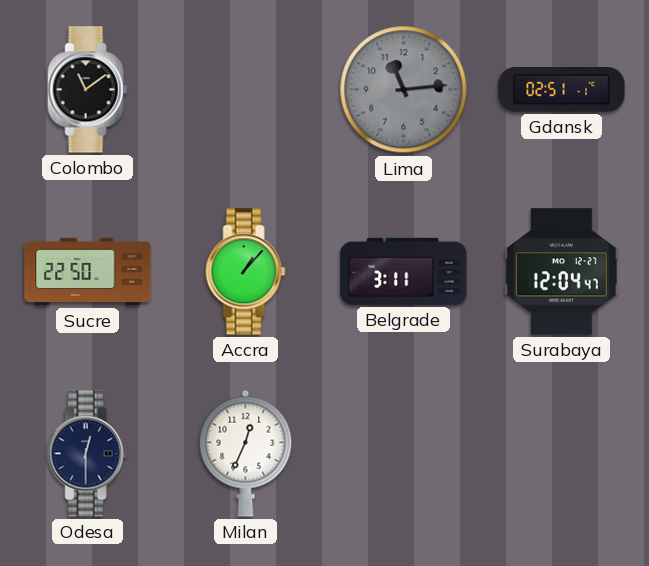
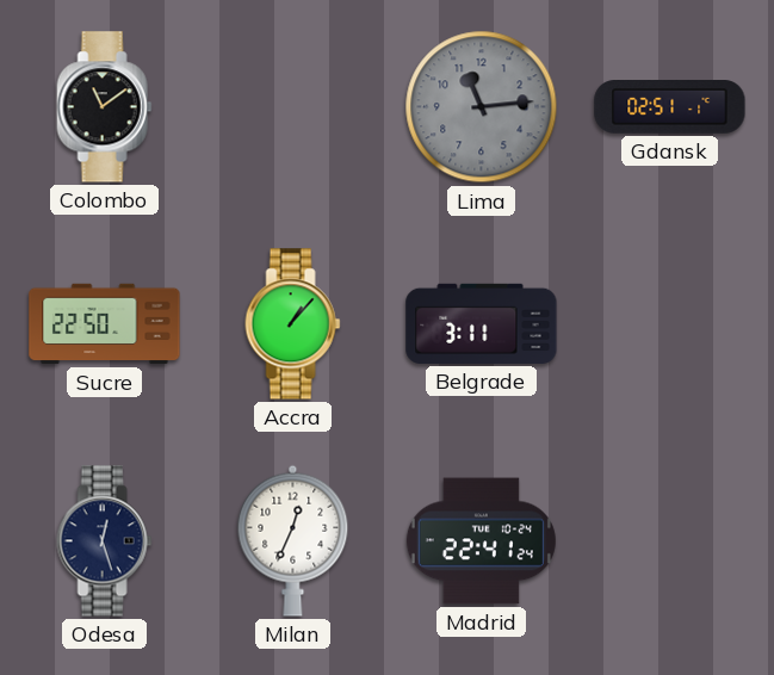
Surabaya: 12:04 -> none
Odesa: 12:30 -> 12:27
Madrid: none -> 22:41
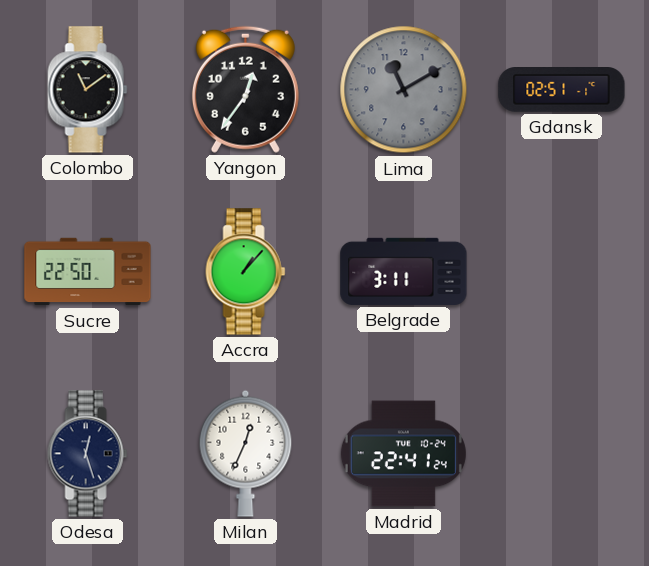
Yangon: none -> 12:36
Lima: 11:14 -> 11:10
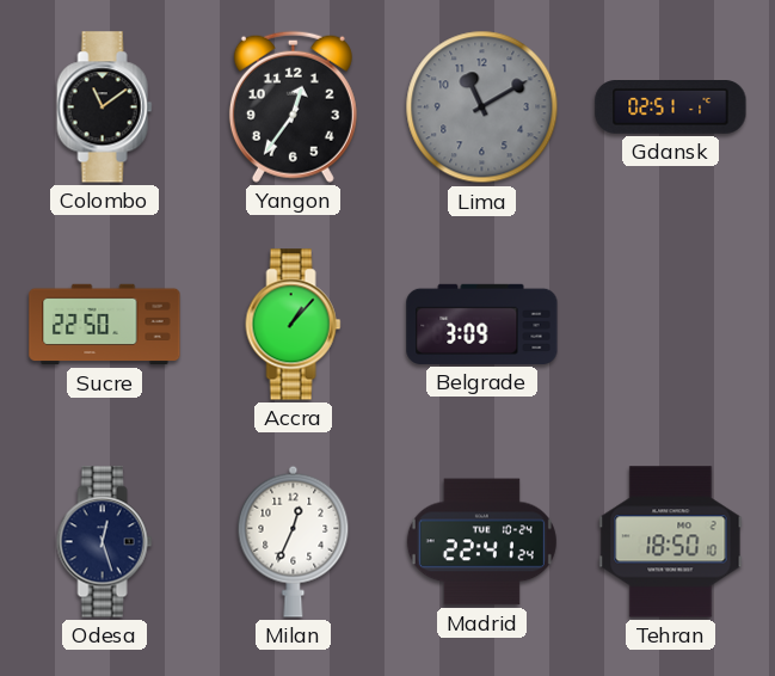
Belgrade: 3:11 -> 3:09
Tehran: none -> 18:50
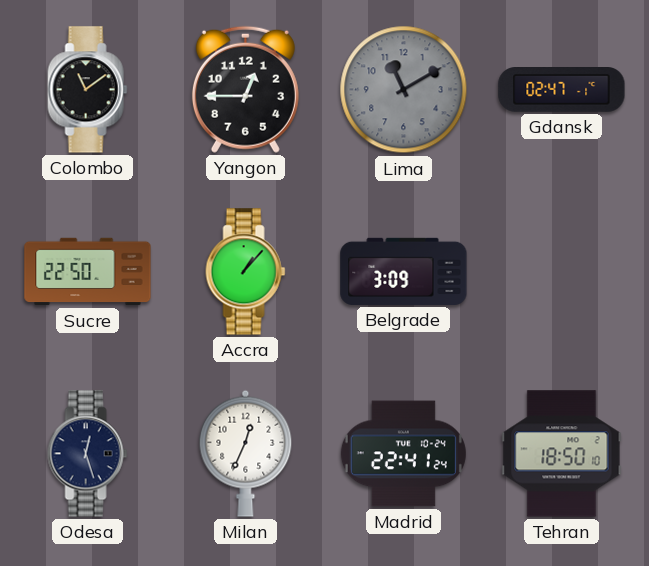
Yangon: 12:36 -> 12:45
Gdansk: 02:51 -> 02:47
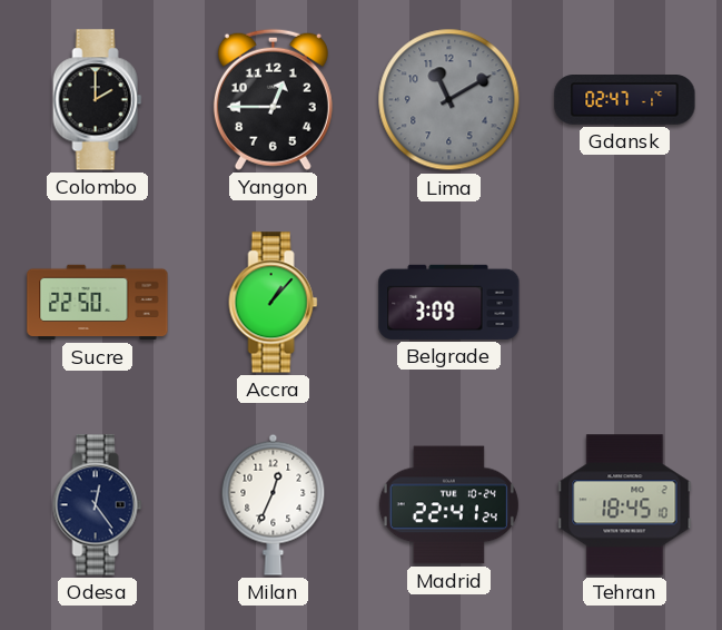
Colombo: 11:09 -> 2:00
Odesa: 12:27 -> 12:24
Tehran: 18:50 -> 18:45
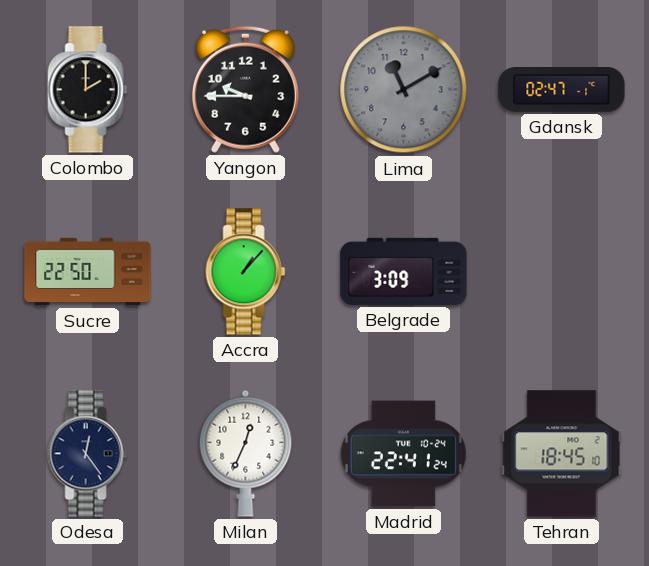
Yangon: 12:45 -> 9:45
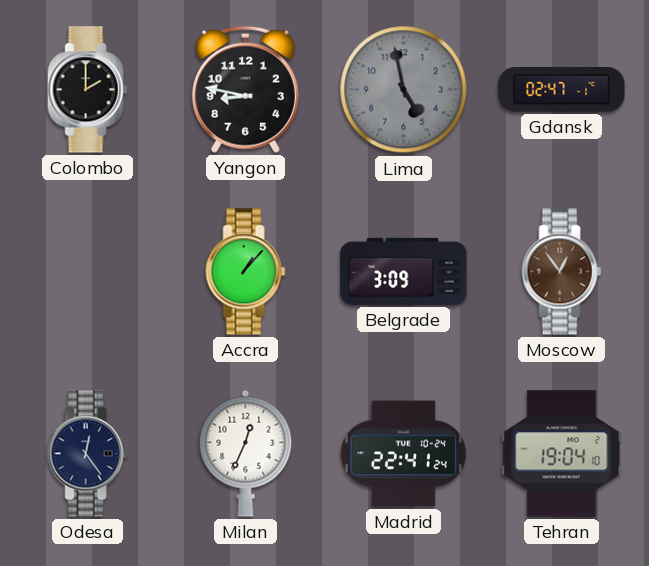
Yangon: 9:45 -> 8:47
Lima: 11:10 -> 4:58
Sucre: 22:50 -> none
Moscow: none -> 12:54
Tehran: 18:45 -> 19:04
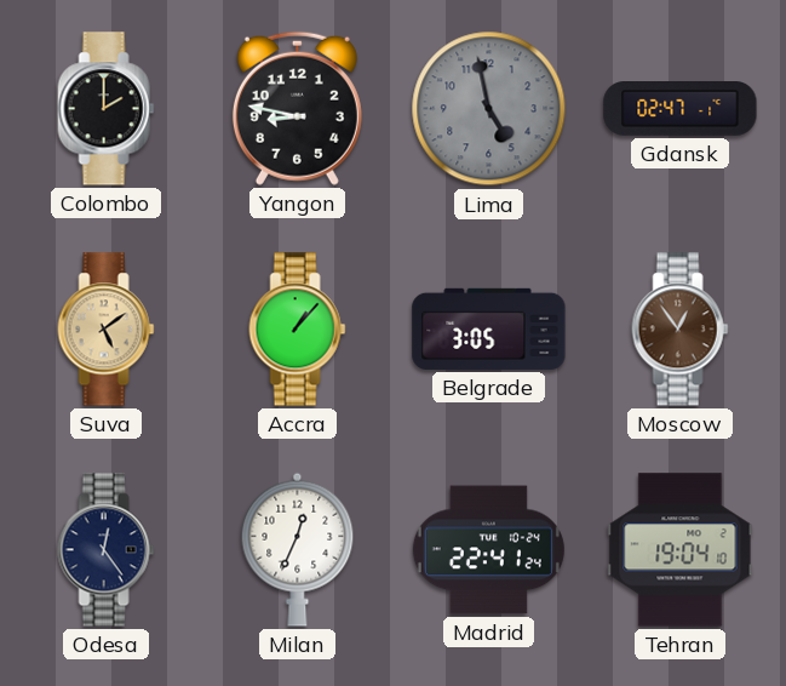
Suva: none -> 5:09
Belgrade: 3:09 -> 3:05
